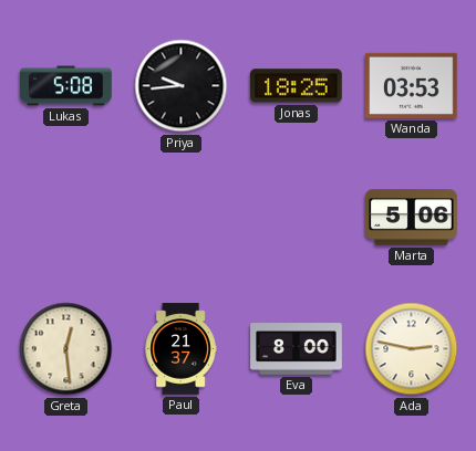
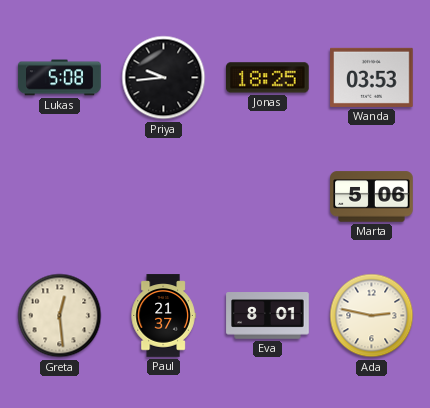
Eva: 8:00 -> 8:01
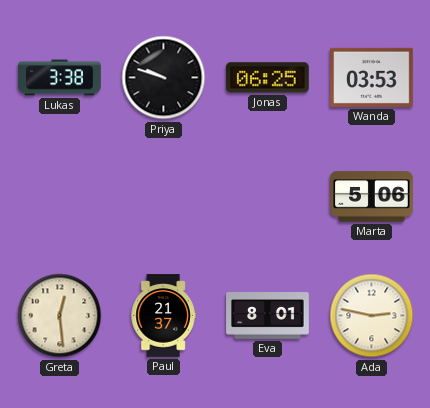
Lukas: 5:08 -> 3:38
Priya: 9:44 -> 9:48
Jonas: 18:25 -> 06:25
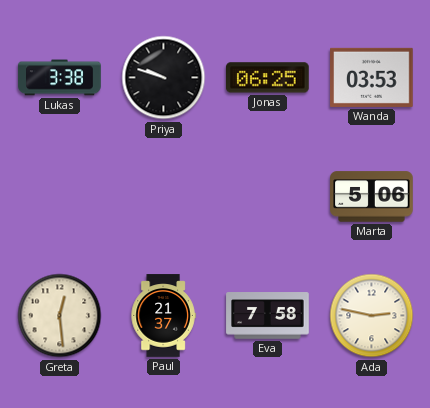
Eva: 8:01 -> 7:58
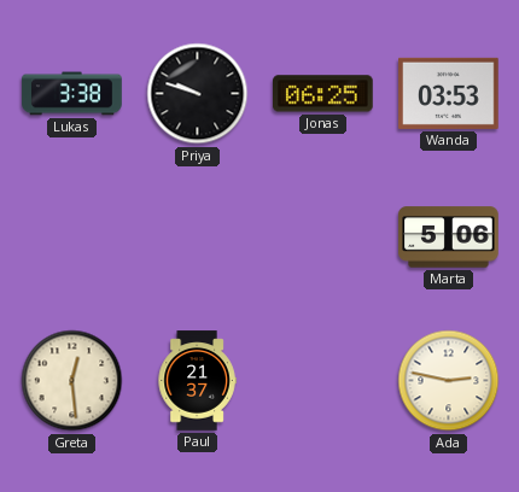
Eva: 7:58 -> none
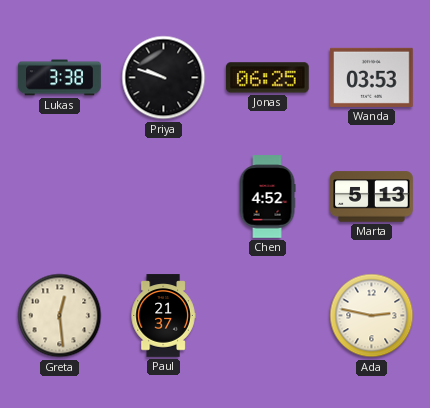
Chen: none -> 4:52
Marta: 5:06 -> 5:13
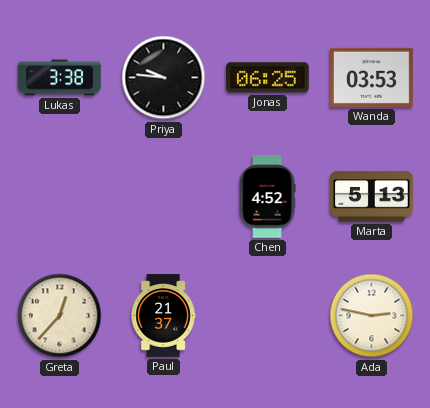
Priya: 9:48 -> 9:46
Greta: 12:29 -> 12:37
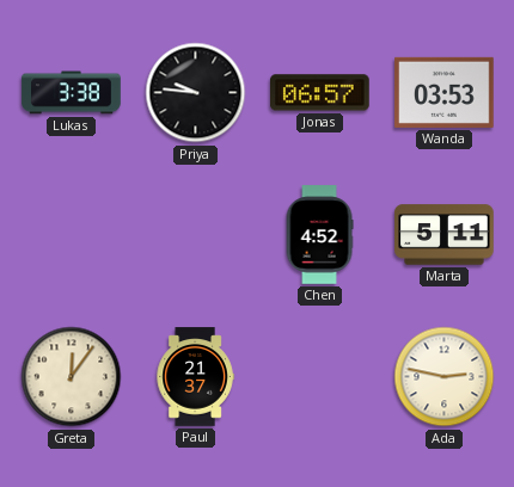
Jonas: 06:25 -> 06:57
Marta: 5:13 -> 5:11
Greta: 12:37 -> 12:06
